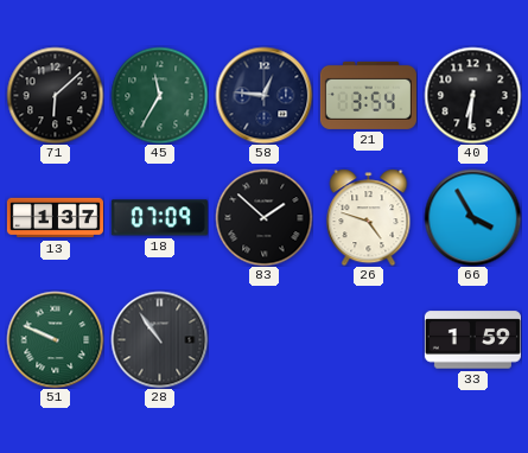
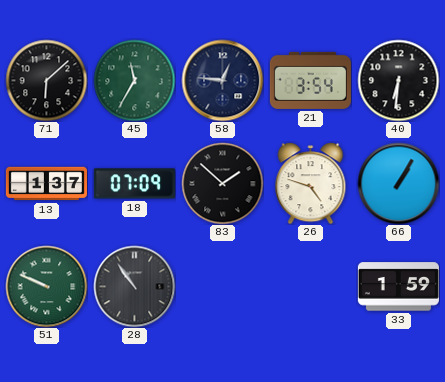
66: 3:55 -> 1:05
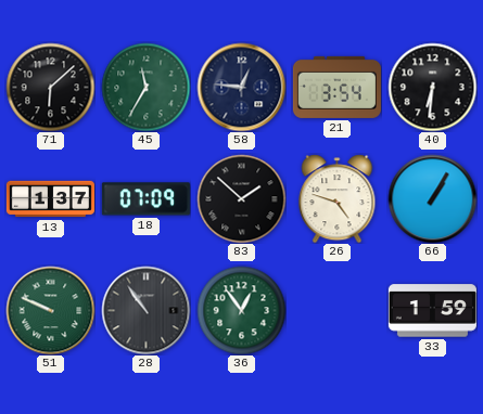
36: none -> 12:54
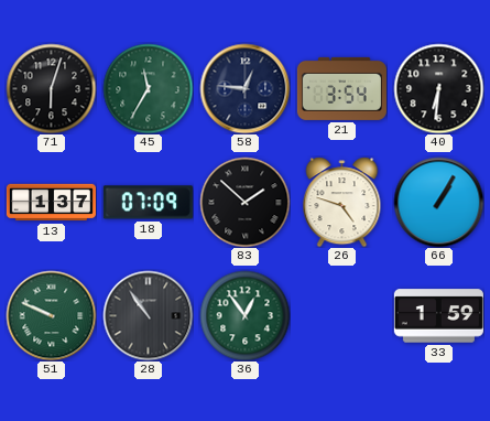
71: 6:08 -> 6:03
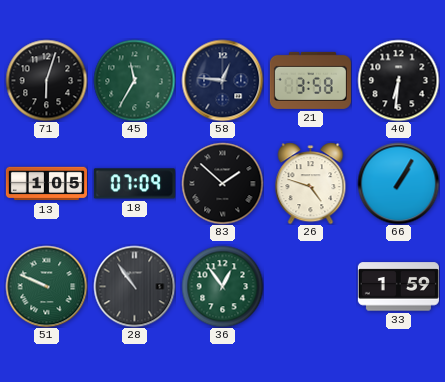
21: 3:54 -> 3:58
13: 1:37 -> 1:05
